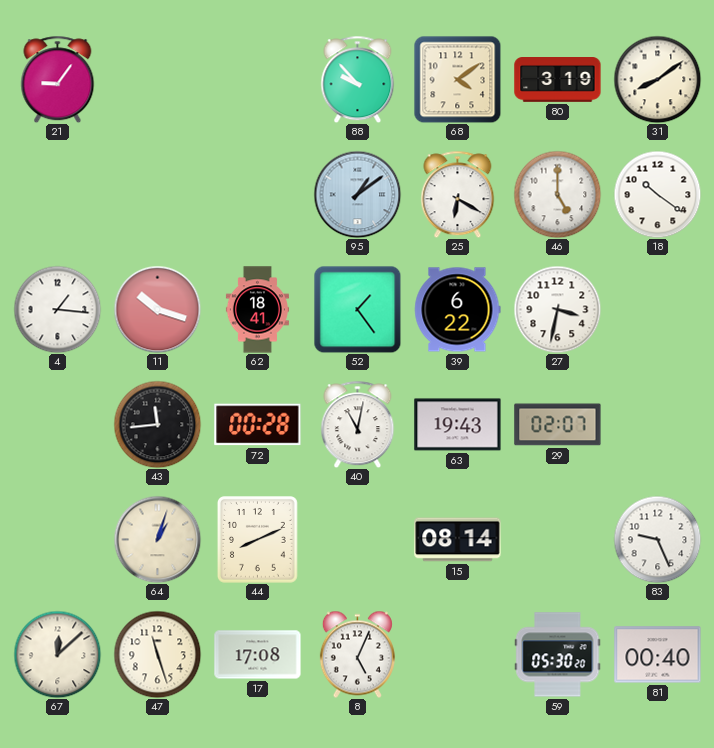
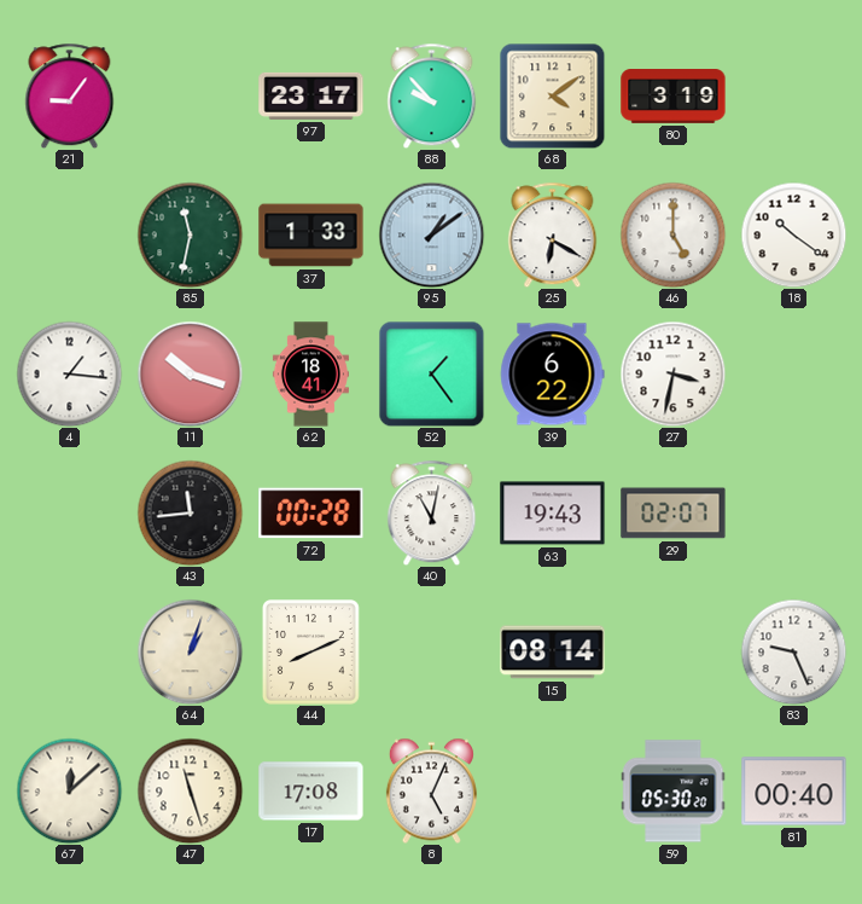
97: none -> 23:17
31: 8:09 -> none
85: none -> 11:32
37: none -> 1:33
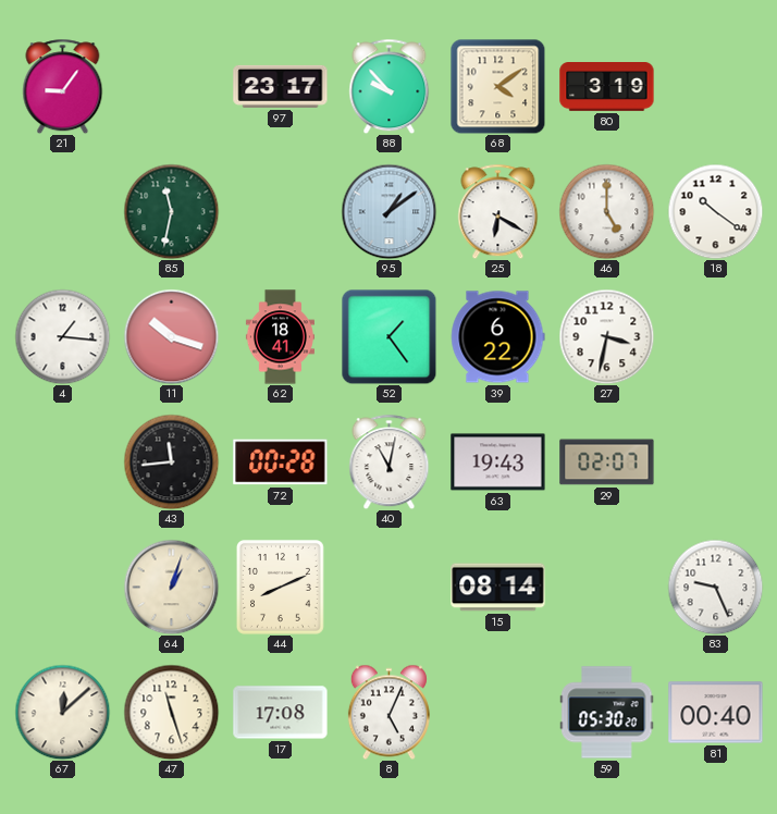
37: 1:33 -> none
